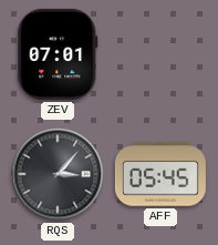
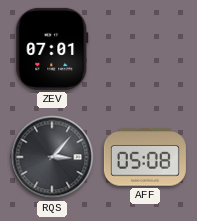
AFF: 05:45 -> 05:08
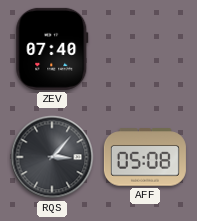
ZEV: 07:01 -> 07:40
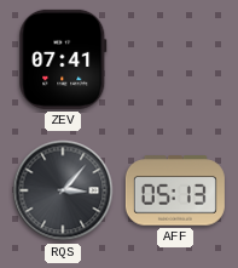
ZEV: 07:40 -> 07:41
AFF: 05:08 -> 05:13
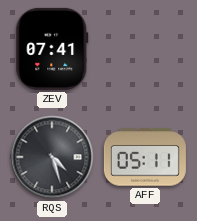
RQS: 3:07 -> 4:27
AFF: 05:13 -> 05:11
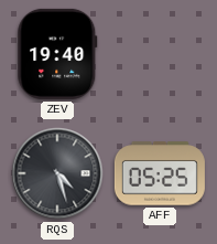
ZEV: 07:41 -> 19:40
AFF: 05:11 -> 05:25
